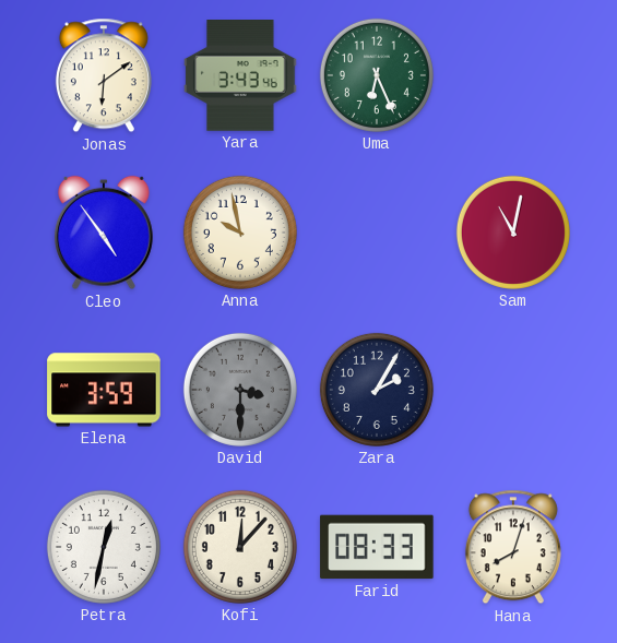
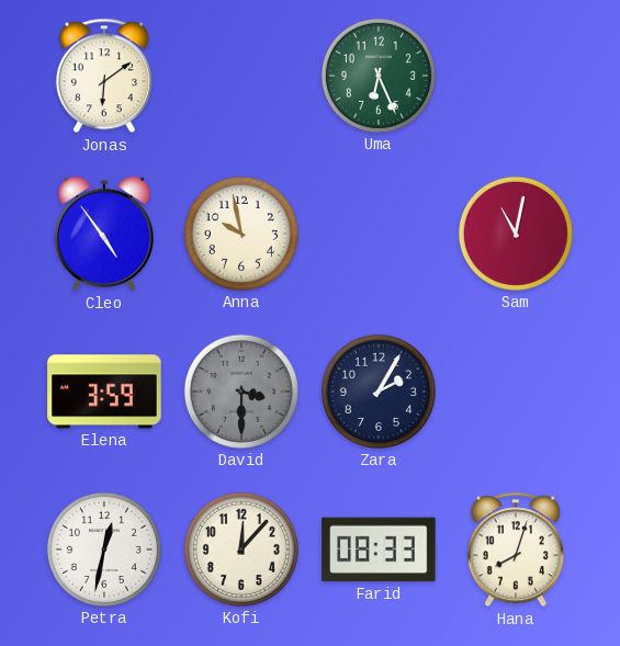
Yara: 3:43 -> none
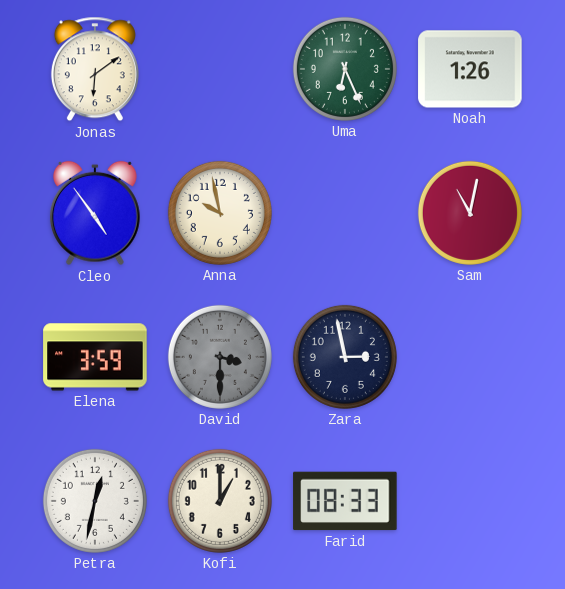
Noah: none -> 1:26
Zara: 2:05 -> 2:58
Kofi: 12:07 -> 1:00
Hana: 8:03 -> none
